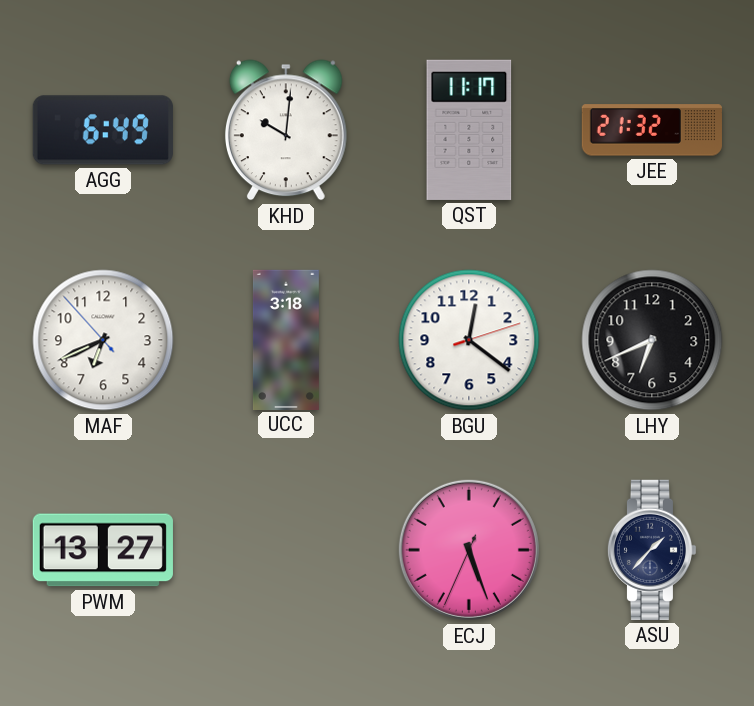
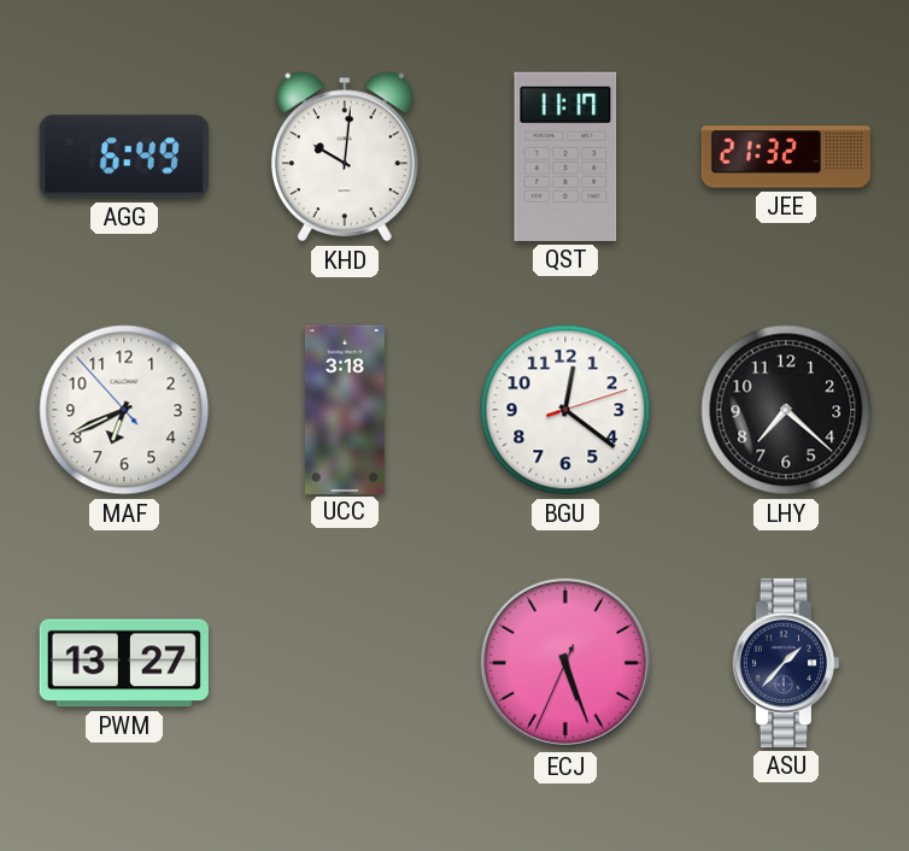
LHY: 6:41 -> 7:22
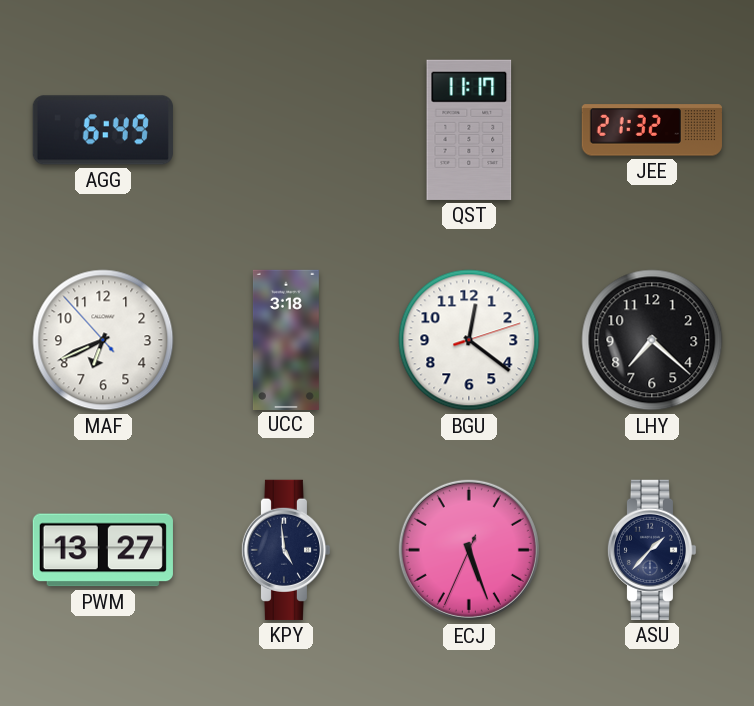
KHD: 10:01 -> none
KPY: none -> 4:59
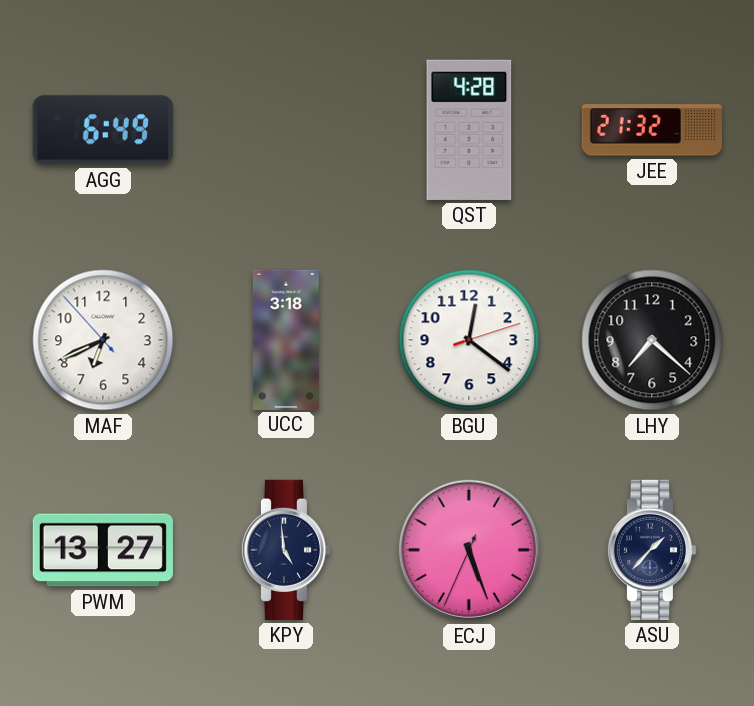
QST: 11:17 -> 4:28
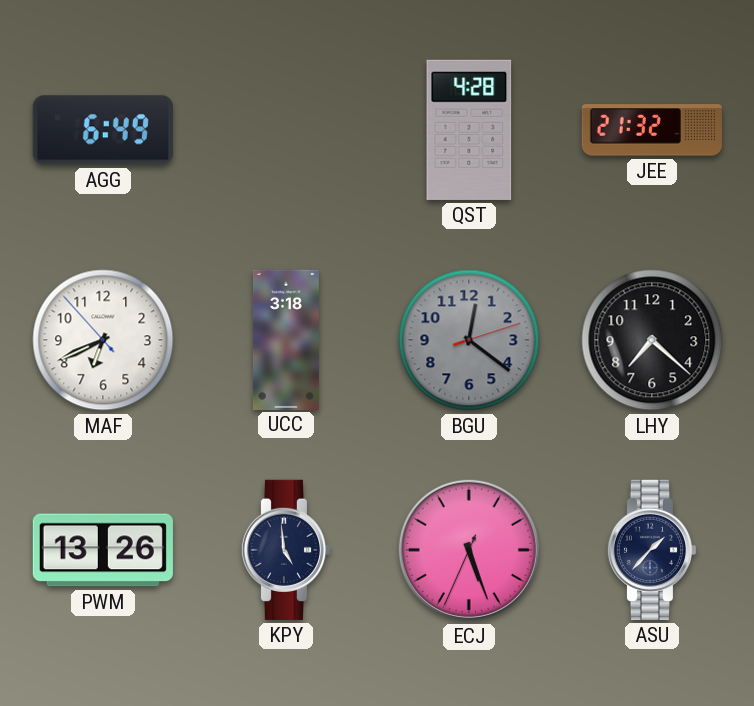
BGU dial: white -> grey
PWM: 13:27 -> 13:26
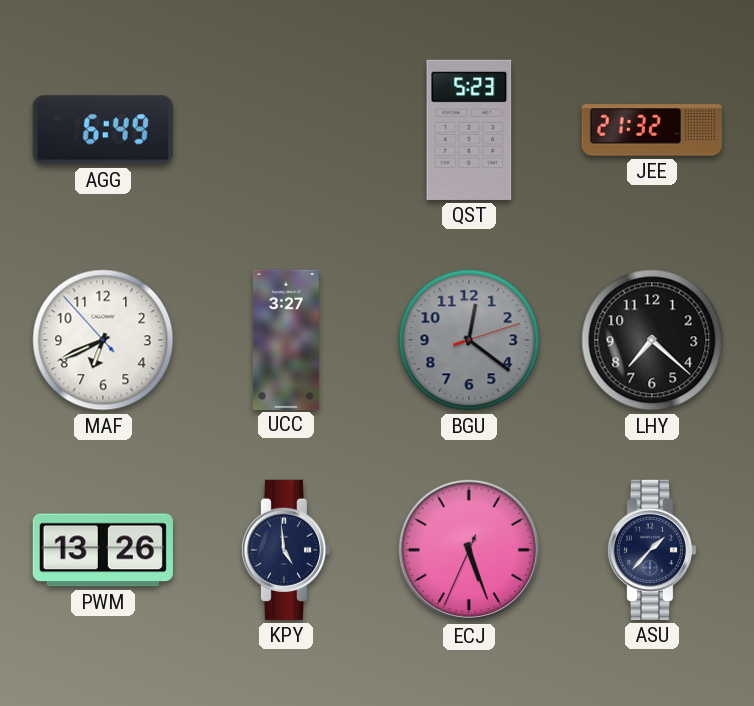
QST: 4:28 -> 5:23
UCC: 3:18 -> 3:27
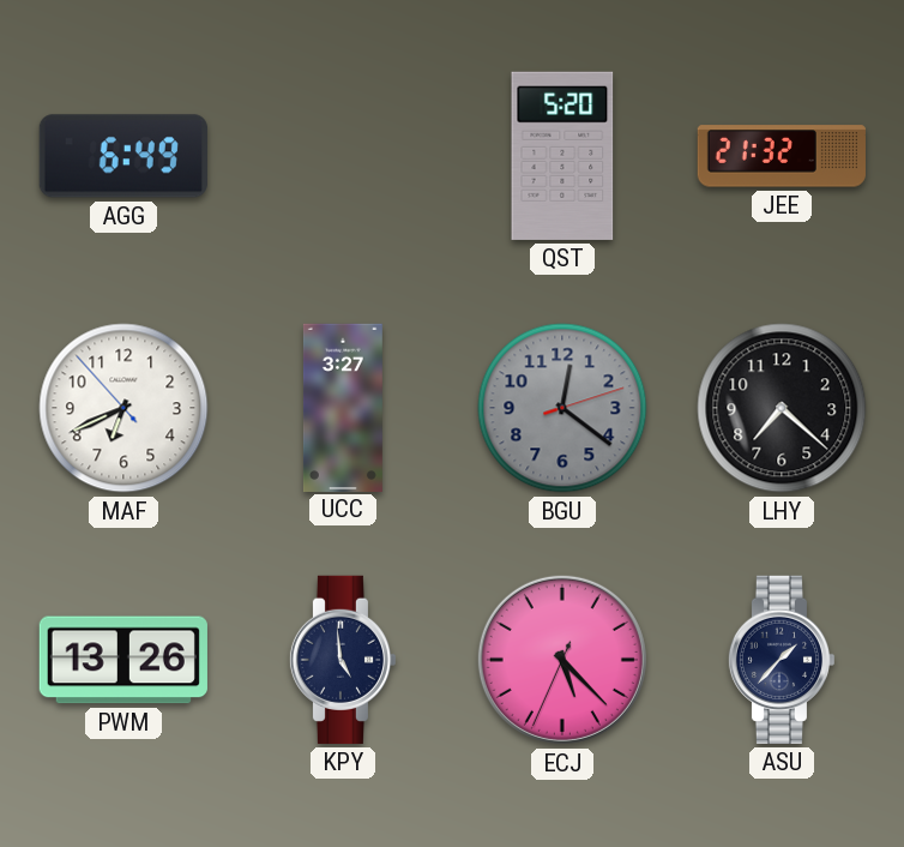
QST: 5:23 -> 5:20
ECJ: 5:26 -> 5:22
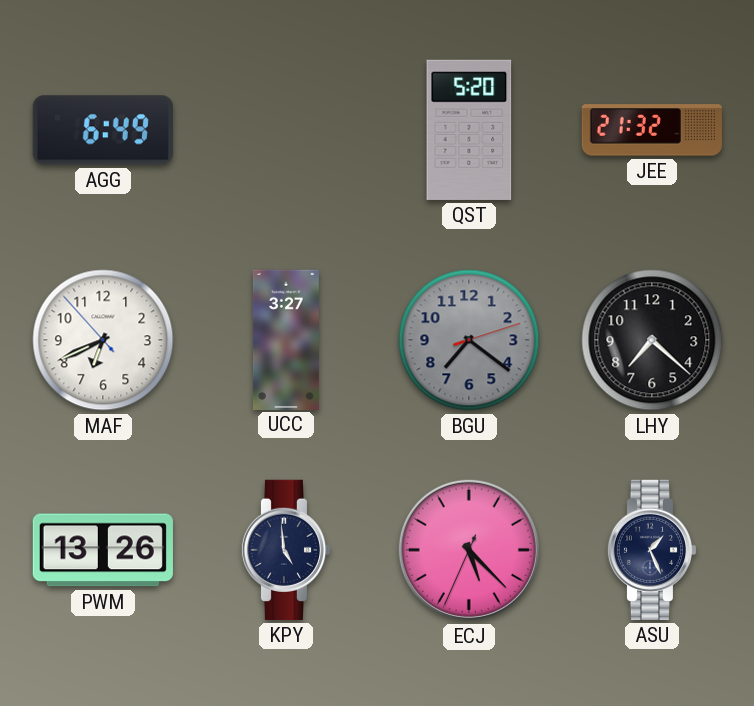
BGU: 12:21 -> 7:21
ASU: 1:37 -> 1:26
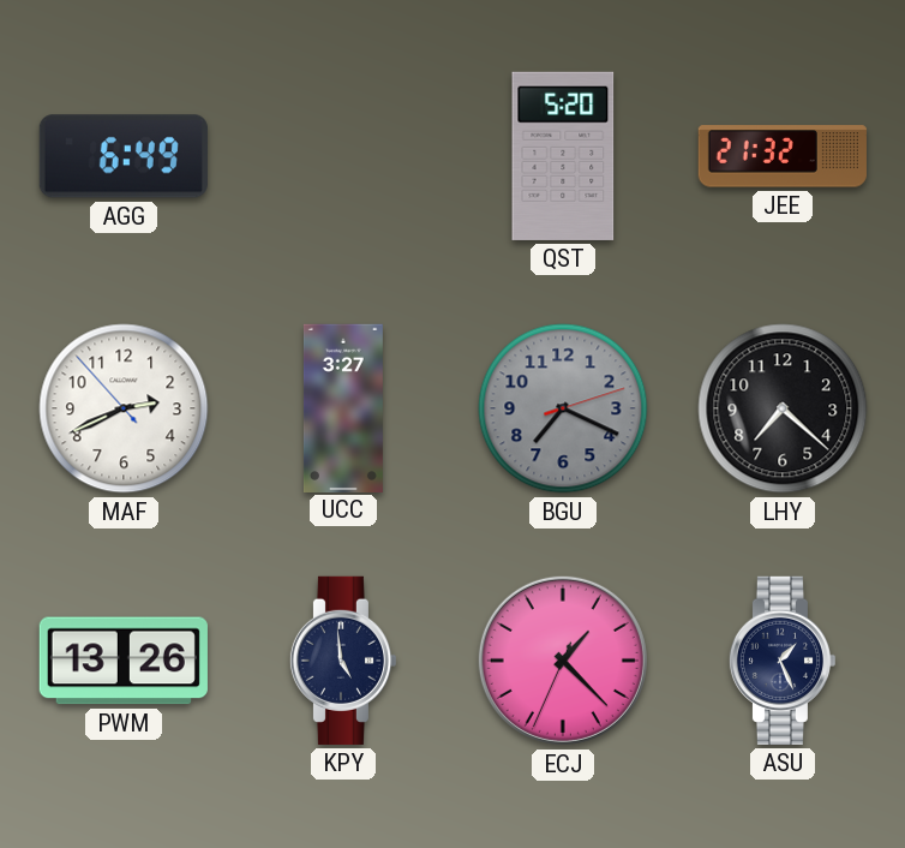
MAF: 6:40 -> 2:40
BGU: 7:21 -> 7:19
ECJ: 5:22 -> 1:22
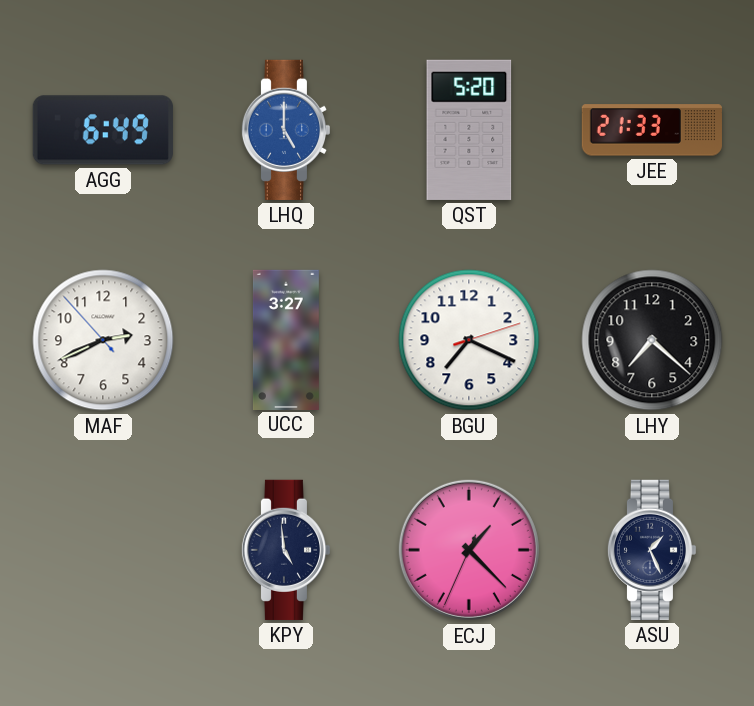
LHQ: none -> 5:00
JEE: 21:32 -> 21:33
BGU dial: grey -> white
PWM: 13:26 -> none
